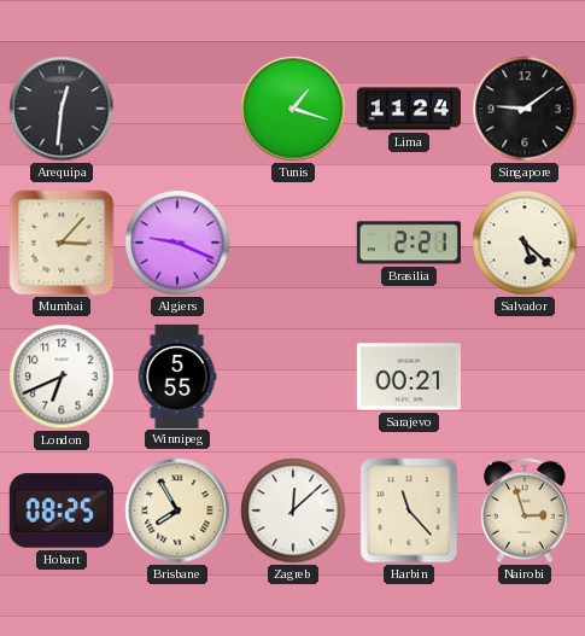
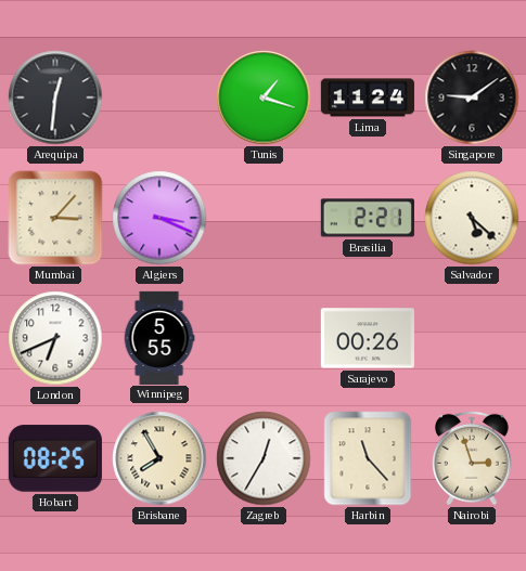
Algiers: 9:19 -> 3:19
Sarajevo: 00:21 -> 00:26
Zagreb: 12:08 -> 12:35
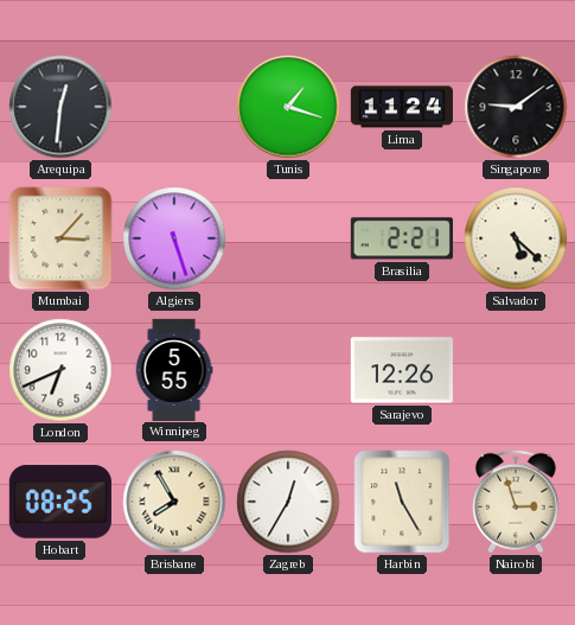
Algiers: 3:19 -> 5:27
Sarajevo: 00:26 -> 12:26
Harbin: 11:23 -> 11:25
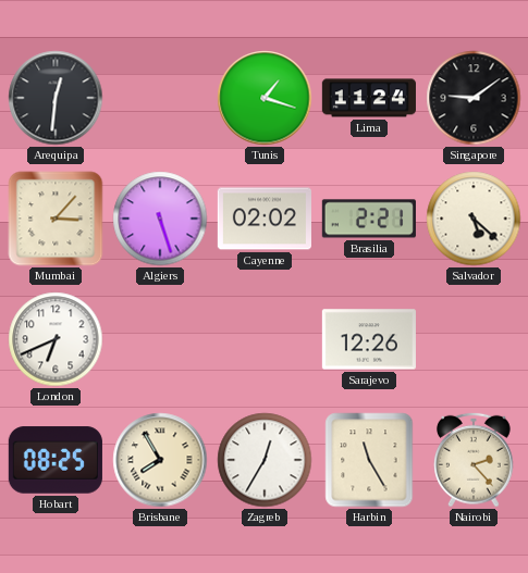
Cayenne: none -> 02:02
Winnipeg: 5:55 -> none
Nairobi: 2:57 -> 2:23
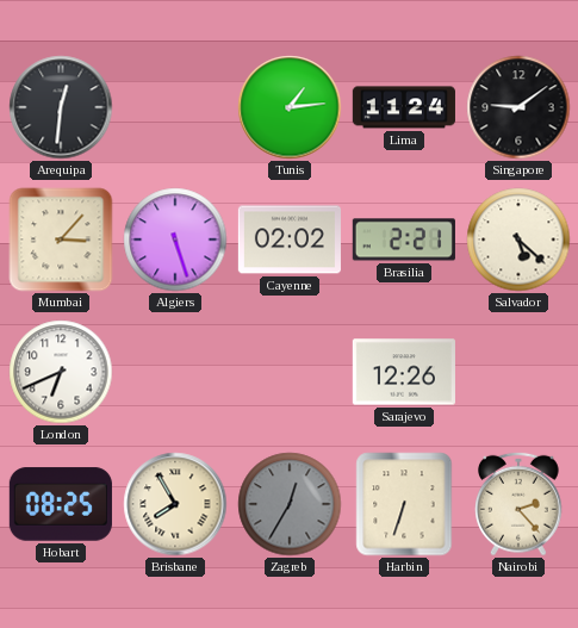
Tunis: 1:18 -> 1:14
Zagreb dial: white -> grey
Harbin: 11:25 -> 6:33
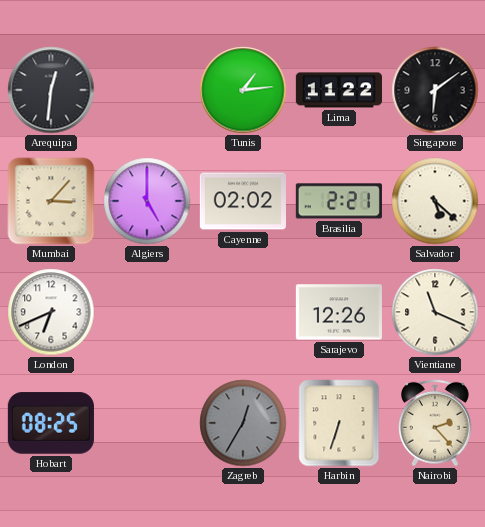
Lima: 11:24 -> 11:22
Singapore: 9:09 -> 6:09
Algiers: 5:27 -> 5:00
Vientiane: none -> 11:19
Brisbane: 7:55 -> none
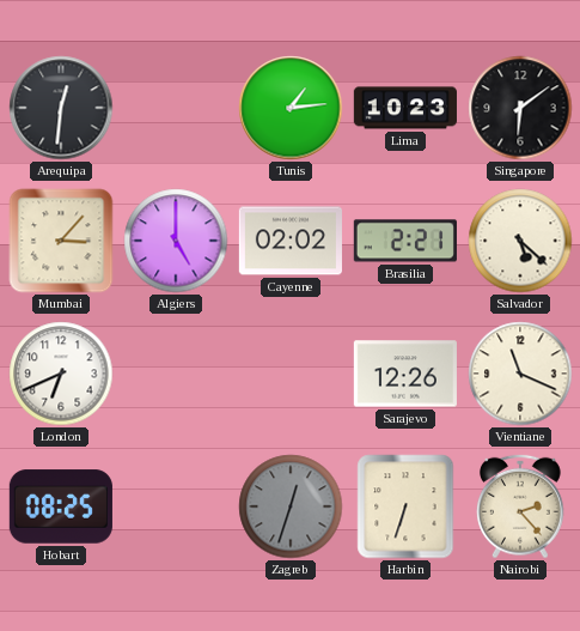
Lima: 11:22 -> 10:23
Zagreb: 12:35 -> 12:33
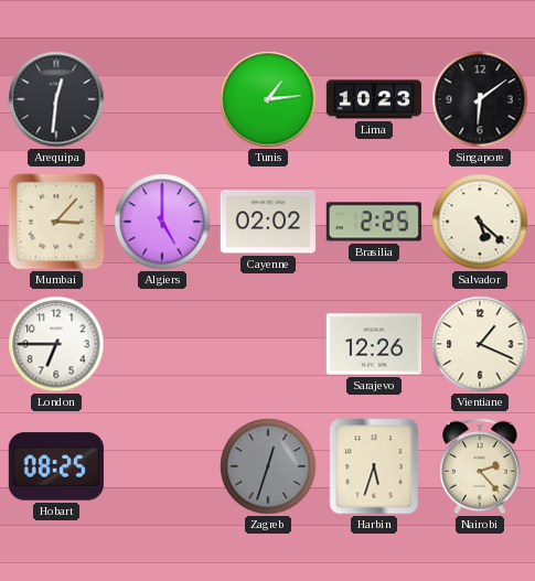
Brasilia: 2:21 -> 2:25
London: 6:41 -> 6:45
Vientiane: 11:19 -> 1:19
Harbin: 6:33 -> 5:33
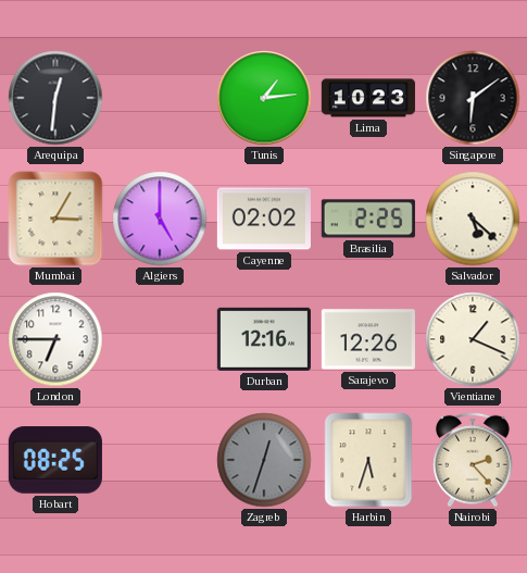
Mumbai: 3:07 -> 3:05
Durban: none -> 12:16
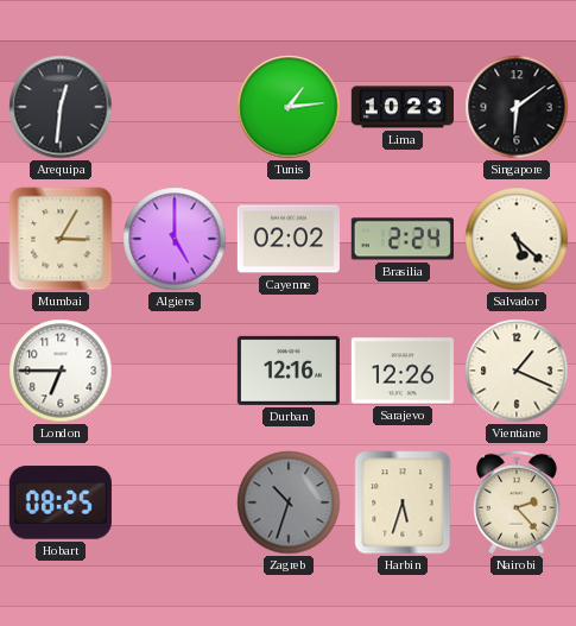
Brasilia: 2:25 -> 2:24
Zagreb: 12:33 -> 10:33
